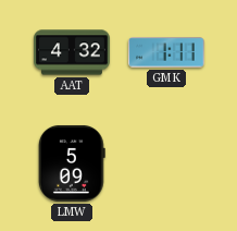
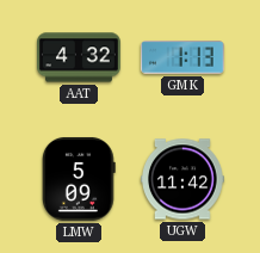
GMK: 1:11 -> 1:13
UGW: none -> 11:42
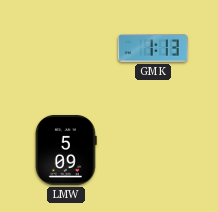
AAT: 4:32 -> none
UGW: 11:42 -> none
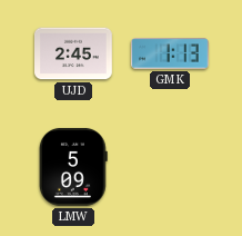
UJD: none -> 2:45
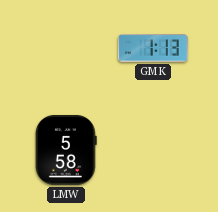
UJD: 2:45 -> none
LMW: 5:09 -> 5:58
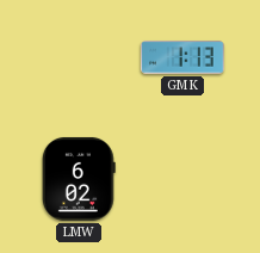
LMW: 5:58 -> 6:02
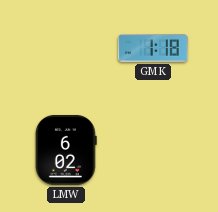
GMK: 1:13 -> 1:18
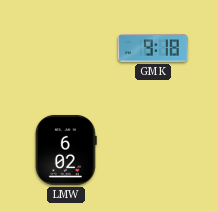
GMK: 1:18 -> 9:18
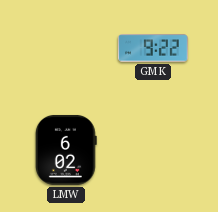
GMK: 9:18 -> 9:22
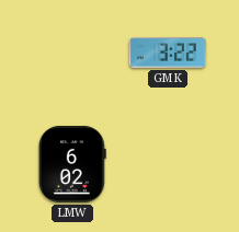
GMK: 9:22 -> 3:22
